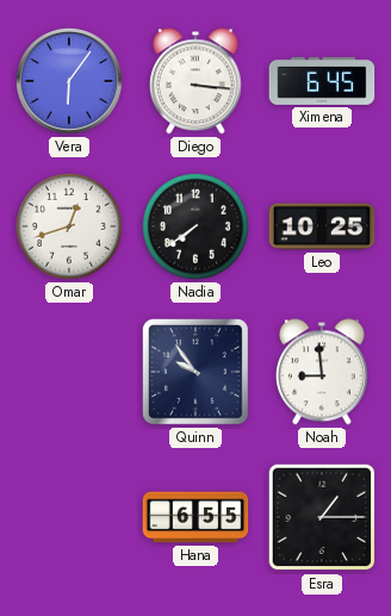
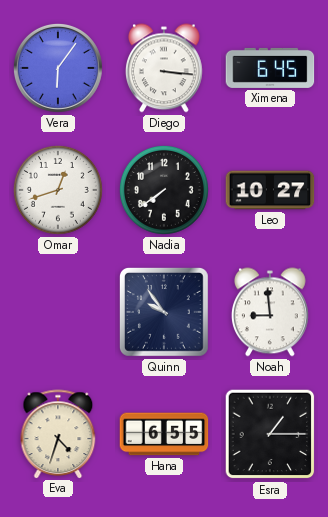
Leo: 10:25 -> 10:27
Eva: none -> 4:33
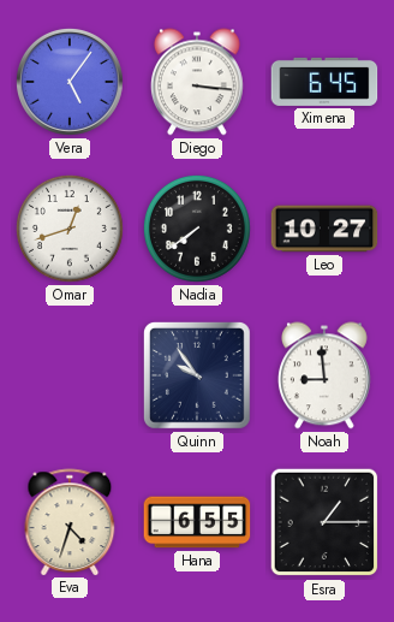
Vera: 6:06 -> 5:06
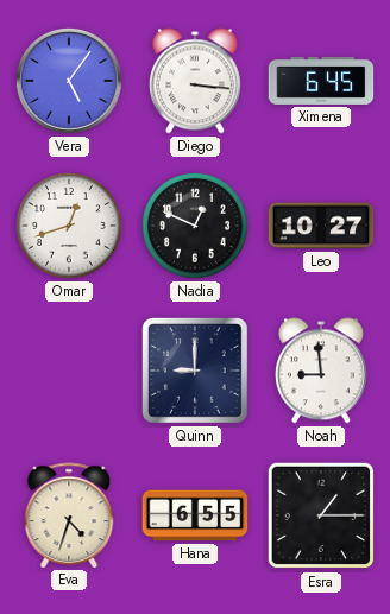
Nadia: 7:39 -> 12:49
Quinn: 9:54 -> 9:00
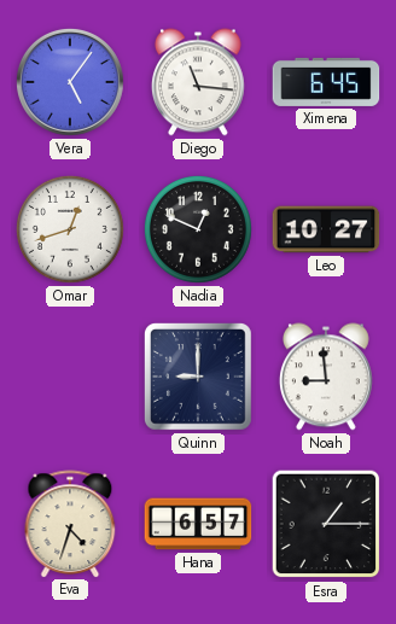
Diego: 3:16 -> 11:16
Hana: 6:55 -> 6:57
